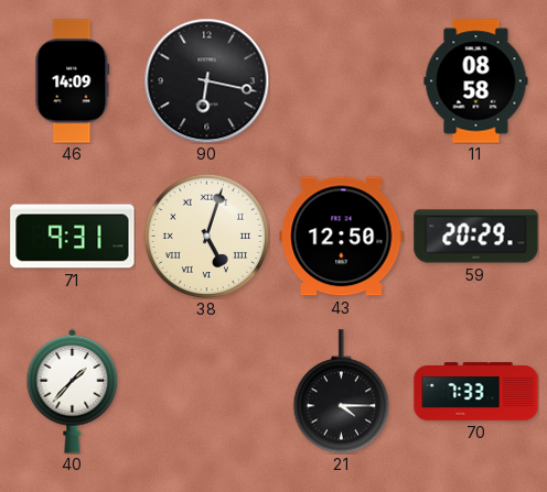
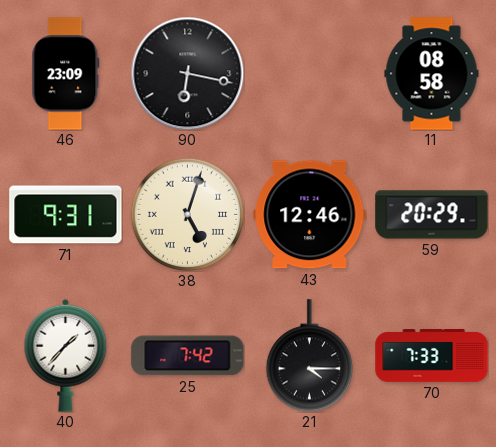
46: 14:09 -> 23:09
43: 12:50 -> 12:46
25: none -> 7:42
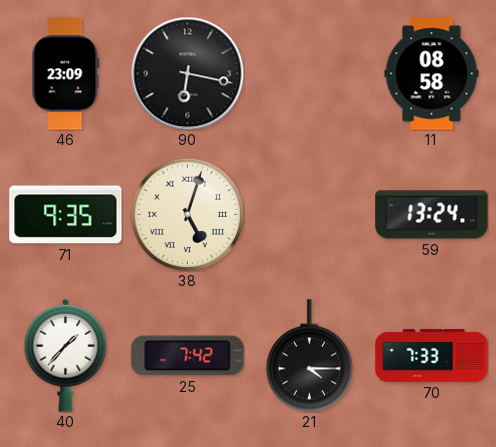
71: 9:31 -> 9:35
43: 12:46 -> none
59: 20:29 -> 13:24
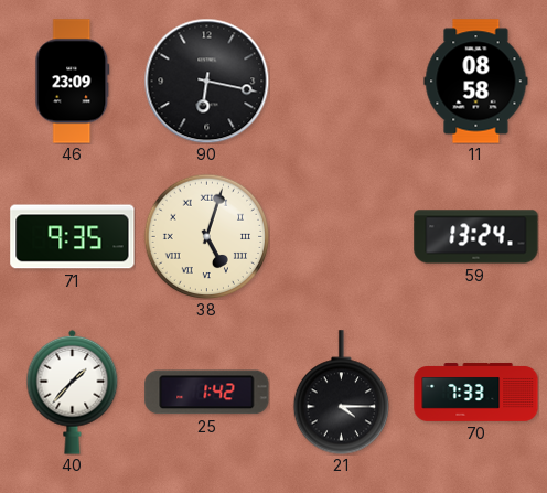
25: 7:42 -> 1:42
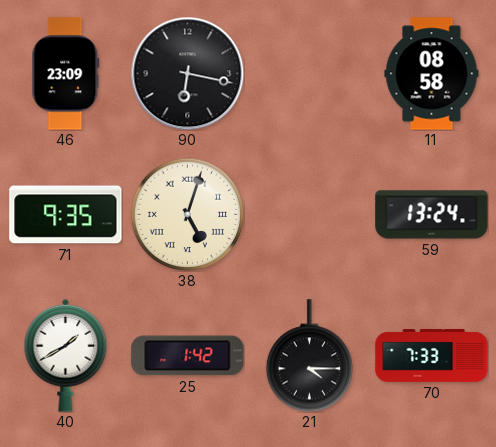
40: 1:37 -> 1:40
